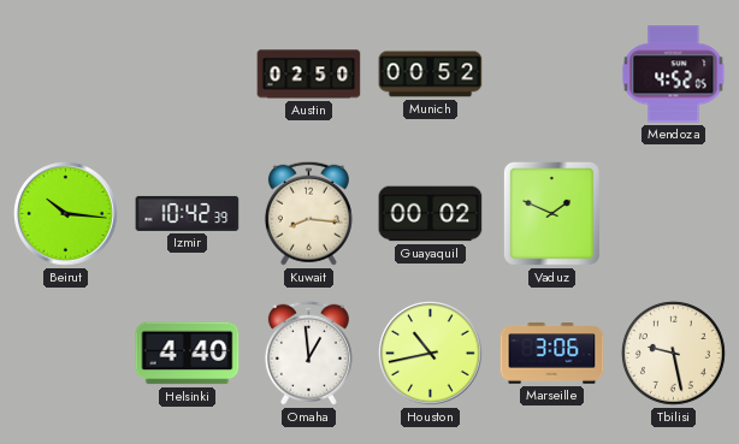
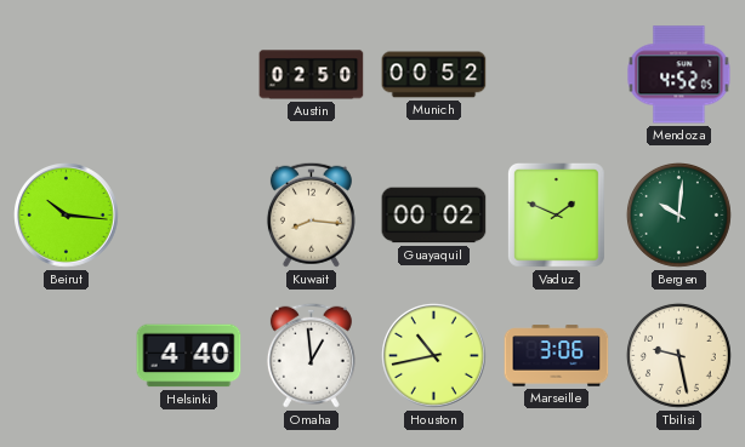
Izmir: 10:42 -> none
Bergen: none -> 10:01
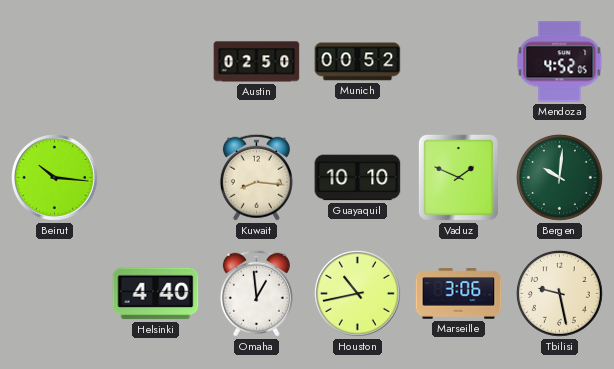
Guayaquil: 00:02 -> 10:10
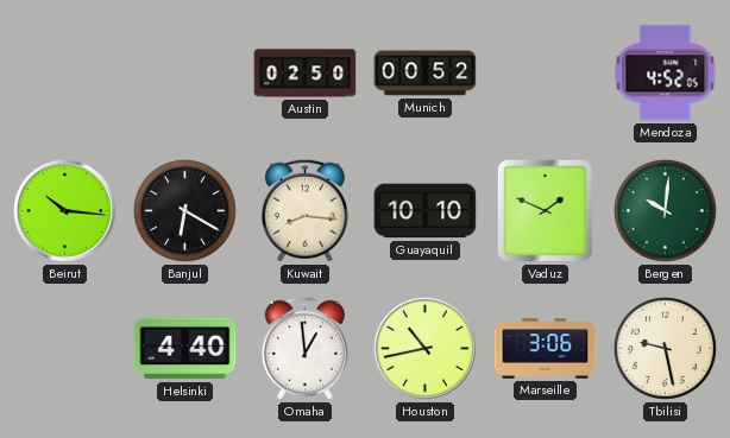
Banjul: none -> 6:20
